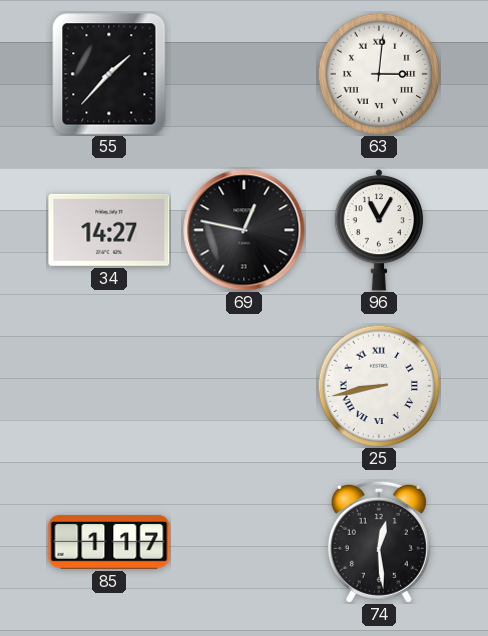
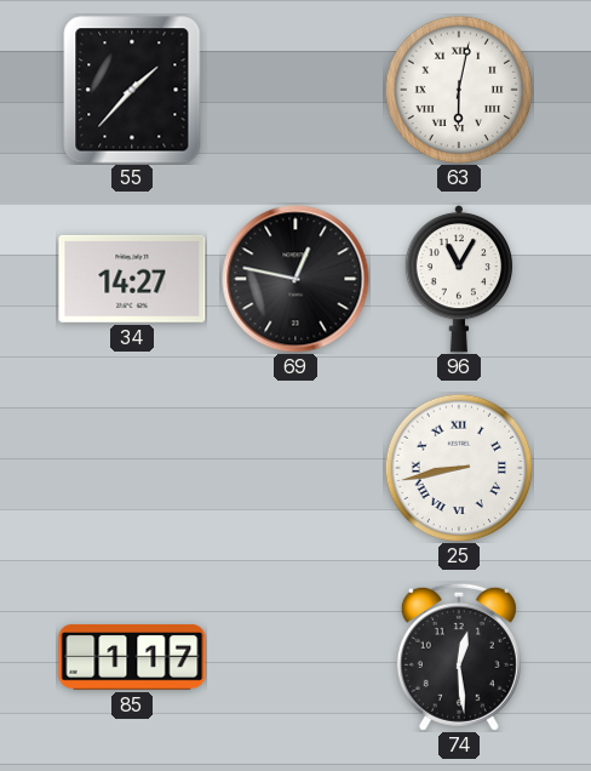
63: 3:01 -> 6:02
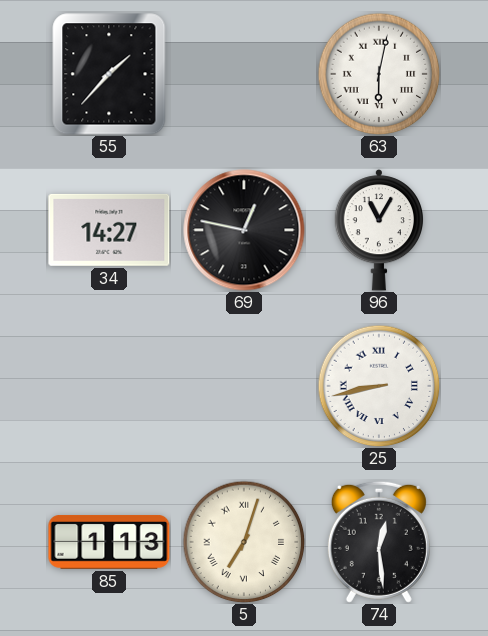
85: 1:17 -> 1:13
5: none -> 7:03
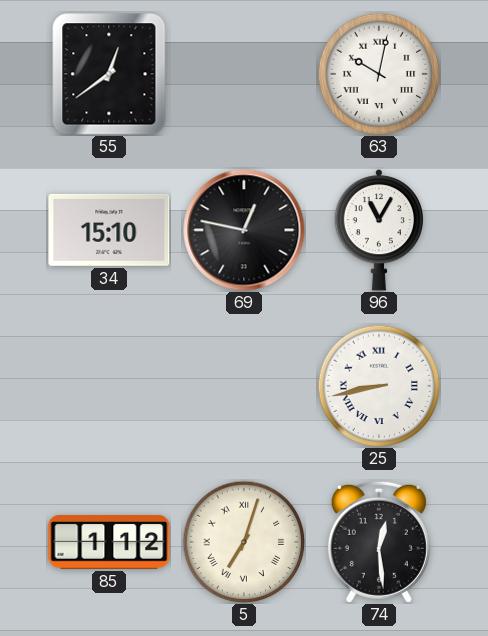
55: 1:37 -> 12:39
63: 6:02 -> 10:02
34: 14:27 -> 15:10
85: 1:13 -> 1:12
